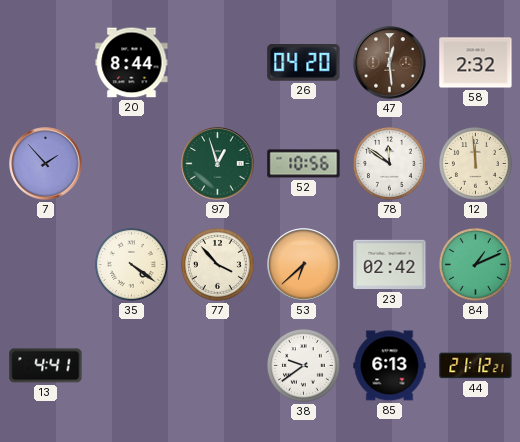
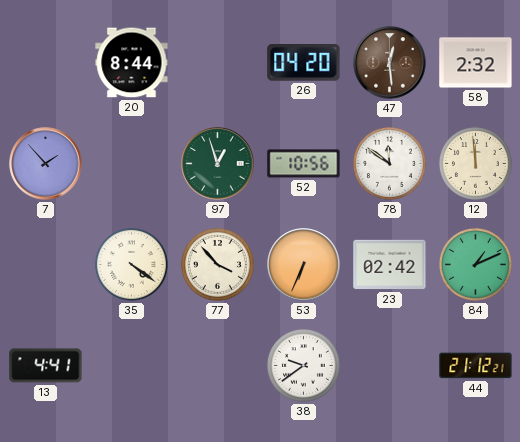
53: 6:38 -> 6:34
85: 6:13 -> none
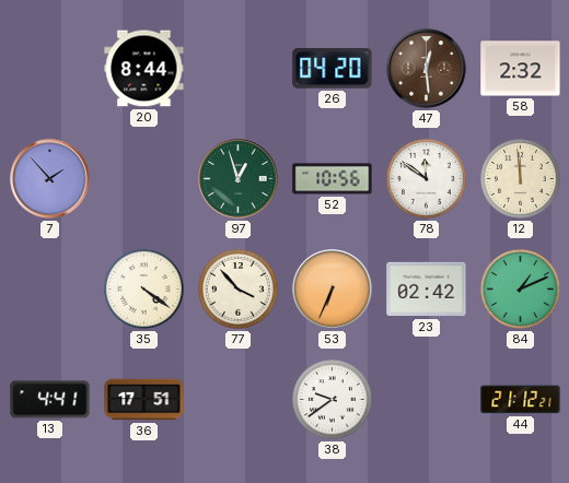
36: none -> 17:51
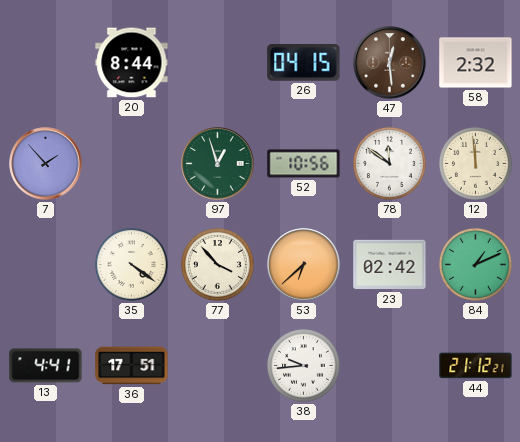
26: 04:20 -> 04:15
53: 6:34 -> 6:38
38: 9:39 -> 9:44
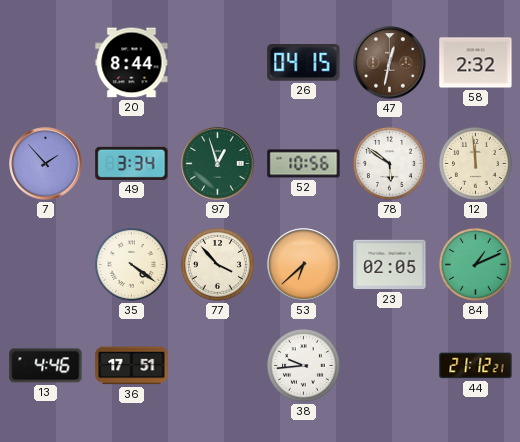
47: 12:29 -> 12:32
49: none -> 3:34
78: 11:51 -> 5:51
23: 02:42 -> 02:05
13: 4:41 -> 4:46
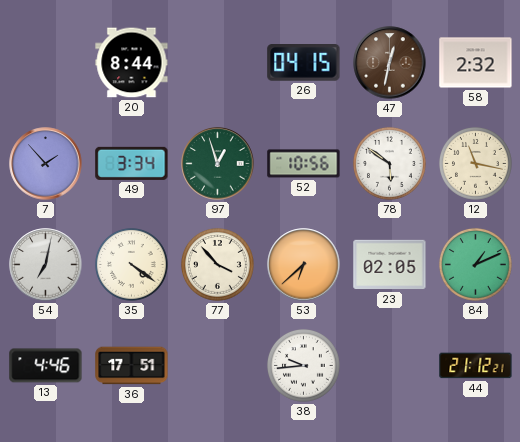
12: 11:59 -> 11:17
54: none -> 7:02
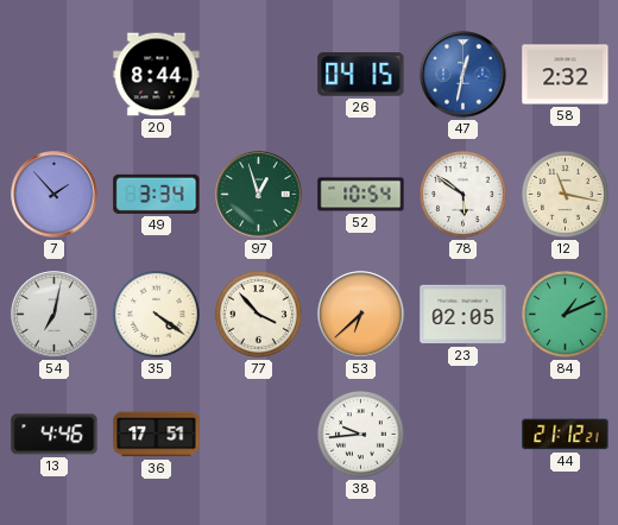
47 dial: brown -> blue
52: 10:56 -> 10:54
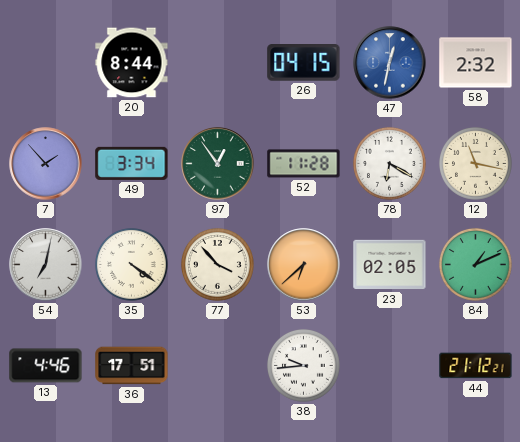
97: 12:57 -> 12:54
52: 10:54 -> 11:28
78: 5:51 -> 6:20
